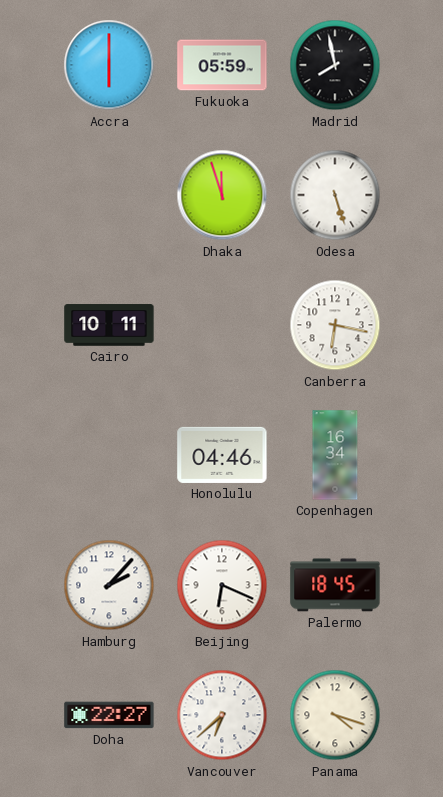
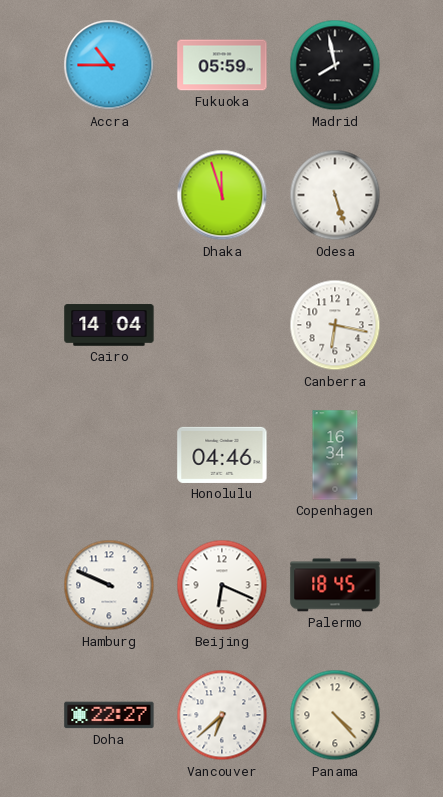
Accra: 6:00 -> 10:45
Cairo: 10:11 -> 14:04
Hamburg: 2:07 -> 9:49
Panama: 4:18 -> 4:23
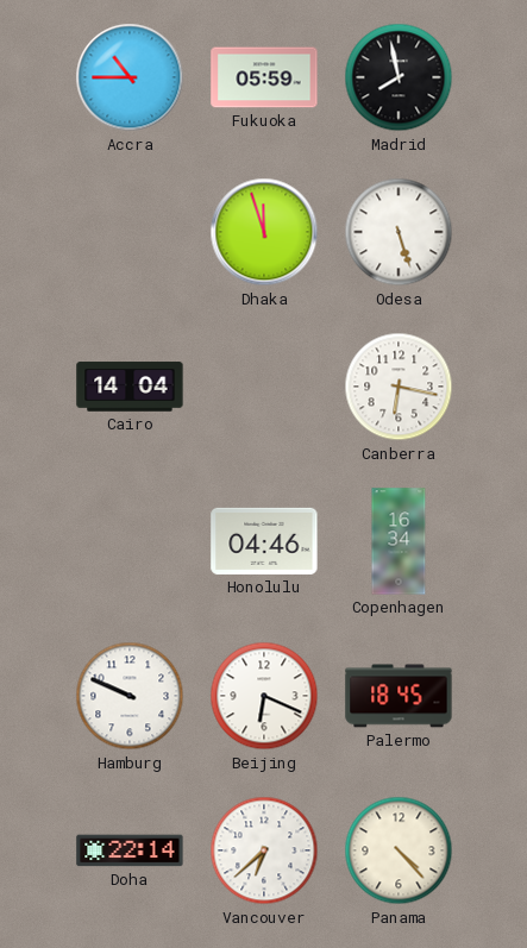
Doha: 22:27 -> 22:14
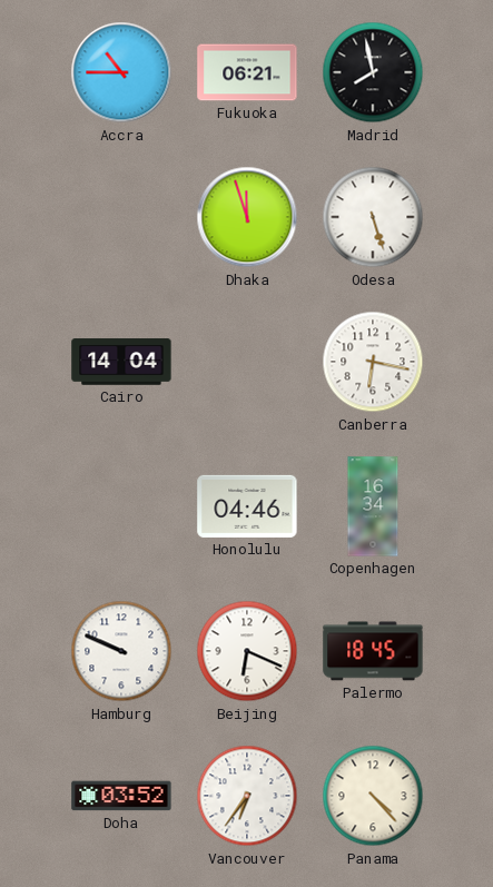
Fukuoka: 05:59 -> 06:21
Doha: 22:14 -> 03:52
Vancouver: 6:38 -> 6:36
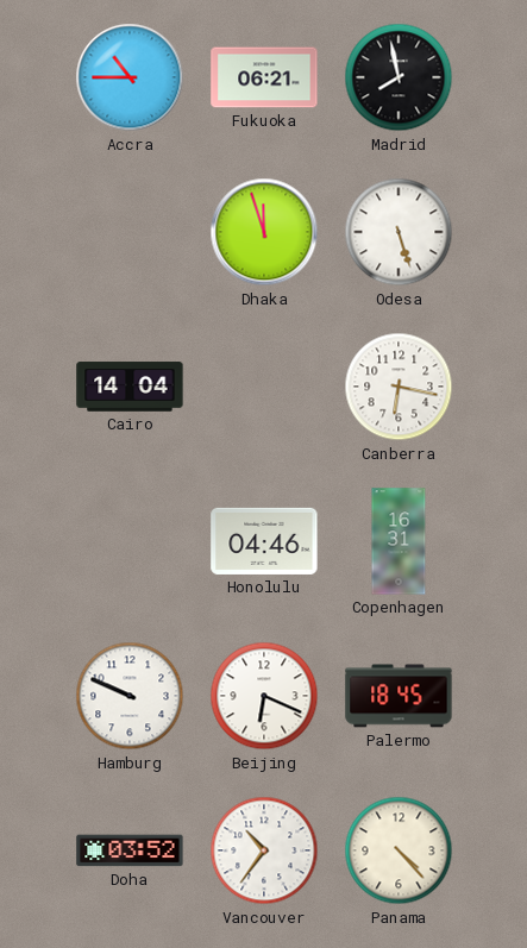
Copenhagen: 16:34 -> 16:31
Vancouver: 6:36 -> 10:36
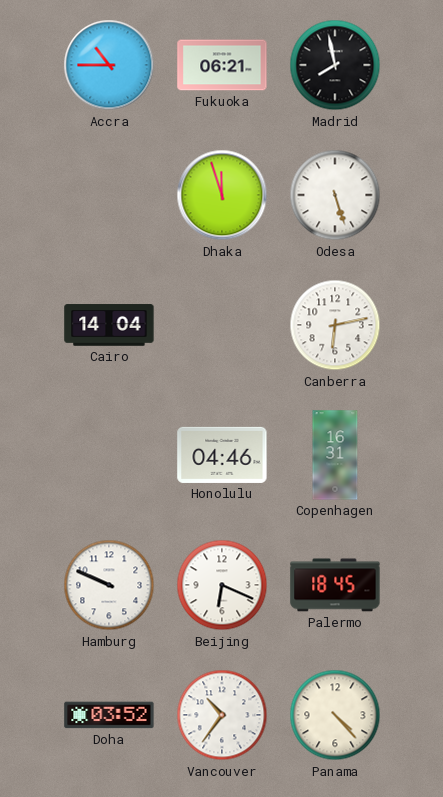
Canberra: 6:17 -> 6:13
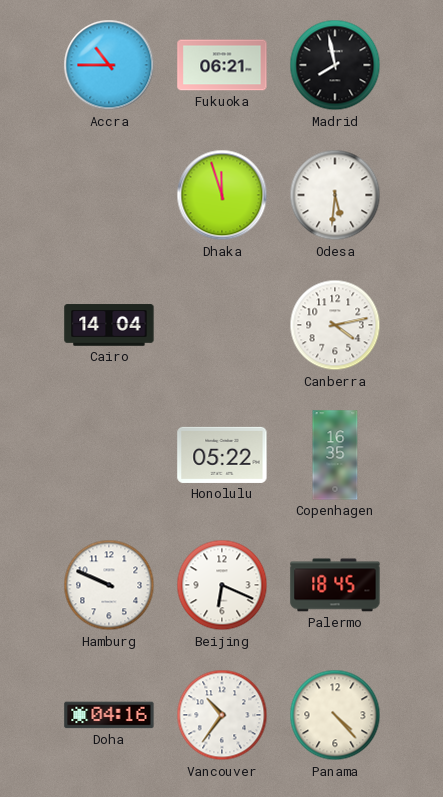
Odesa: 5:27 -> 5:31
Canberra: 6:13 -> 4:13
Honolulu: 04:46 -> 05:22
Copenhagen: 16:31 -> 16:35
Doha: 03:52 -> 04:16
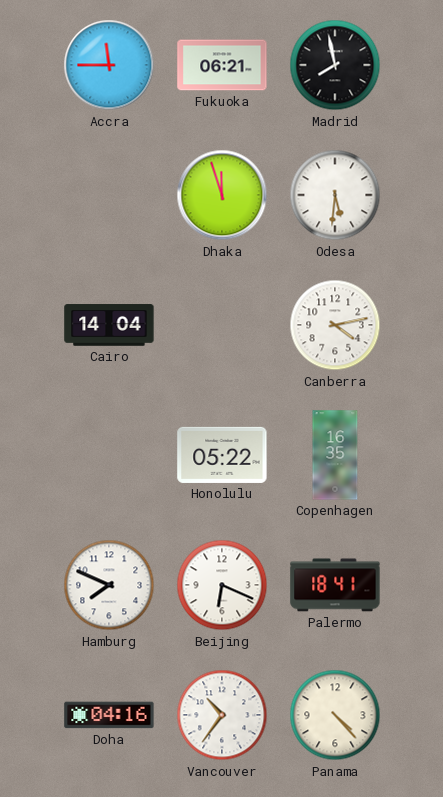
Accra: 10:45 -> 11:45
Hamburg: 9:49 -> 7:49
Palermo: 18:45 -> 18:41
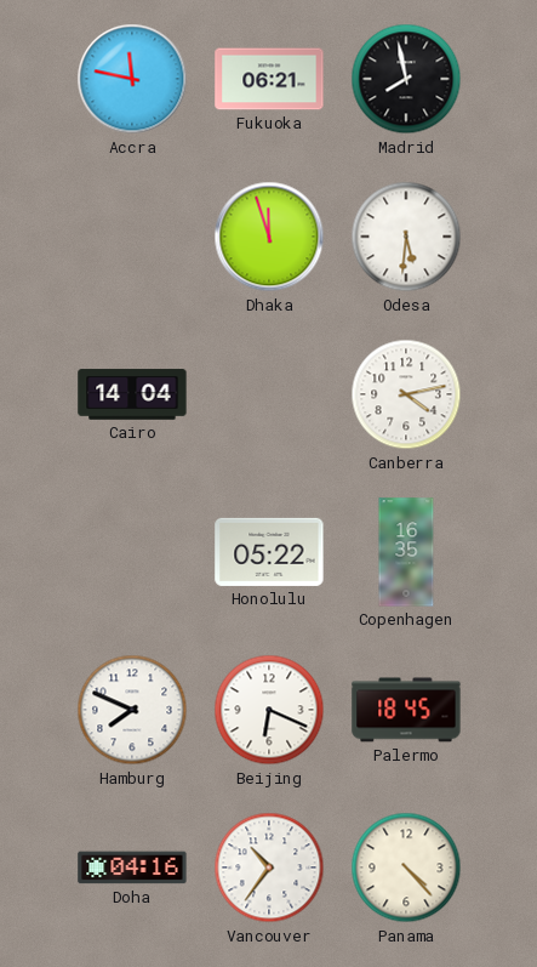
Accra: 11:45 -> 11:47
Palermo: 18:41 -> 18:45
